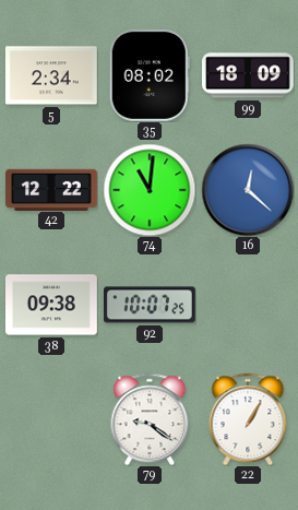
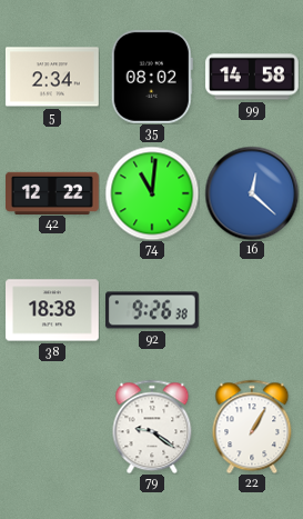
99: 18:09 -> 14:58
38: 09:38 -> 18:38
92: 10:07 -> 9:26
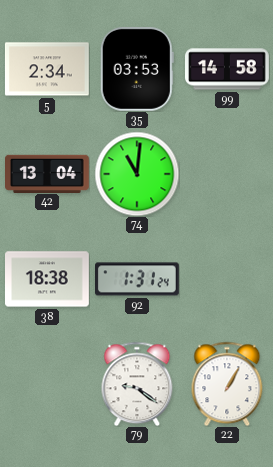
35: 08:02 -> 03:53
42: 12:22 -> 13:04
16: 12:22 -> none
92: 9:26 -> 1:31
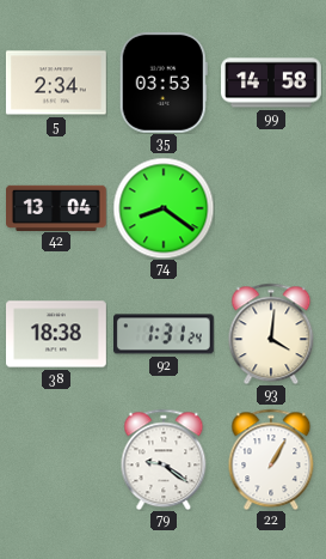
74: 11:01 -> 8:21
93: none -> 4:01
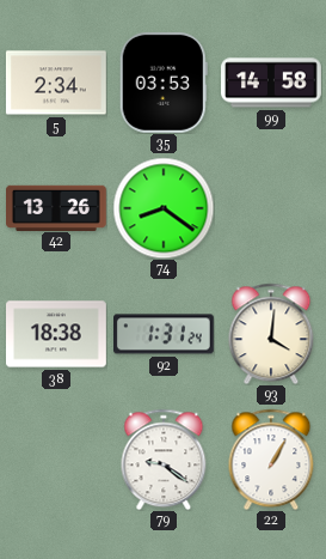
42: 13:04 -> 13:26
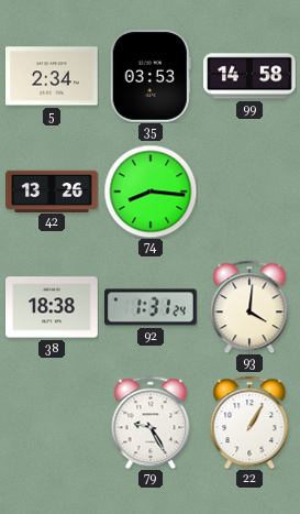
74: 8:21 -> 8:16
79: 9:21 -> 9:25
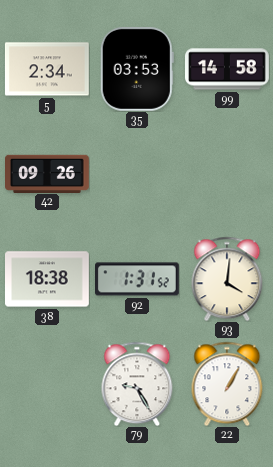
42: 13:26 -> 09:26
74: 8:16 -> none
92: 1:31:24 -> 1:31:52
